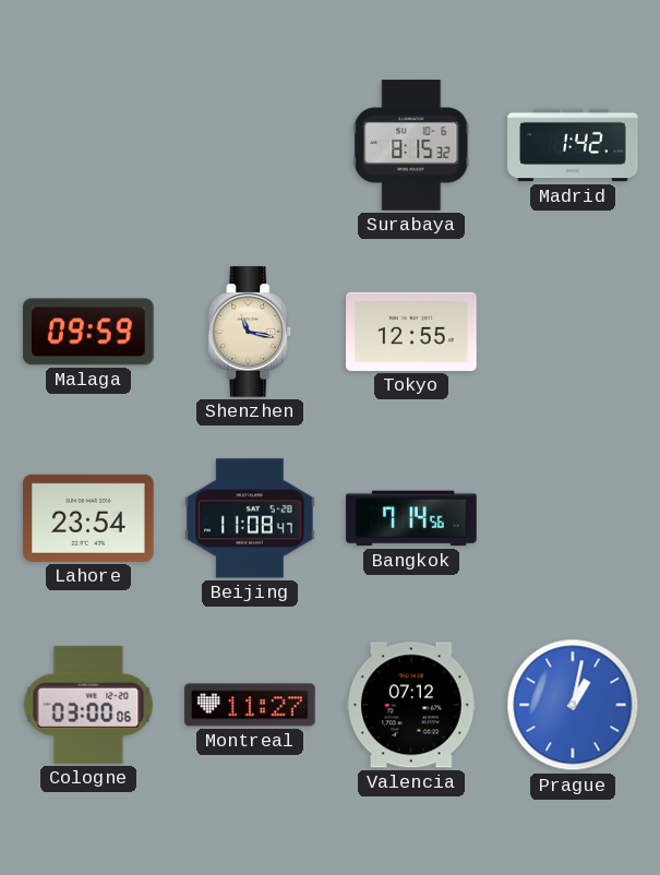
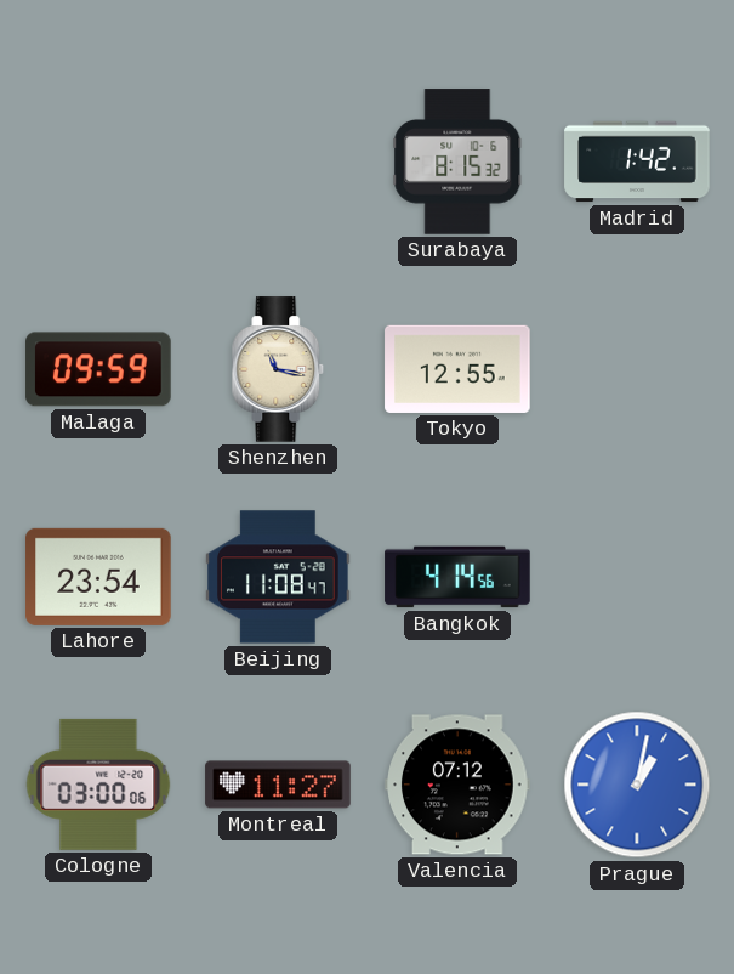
Bangkok: 7:14 -> 4:14
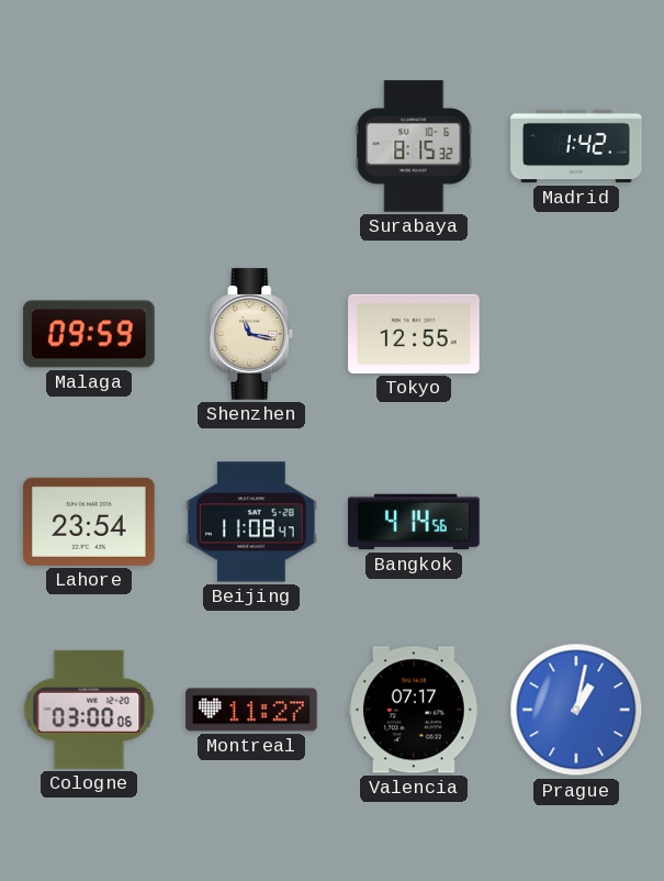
Valencia: 07:12 -> 07:17
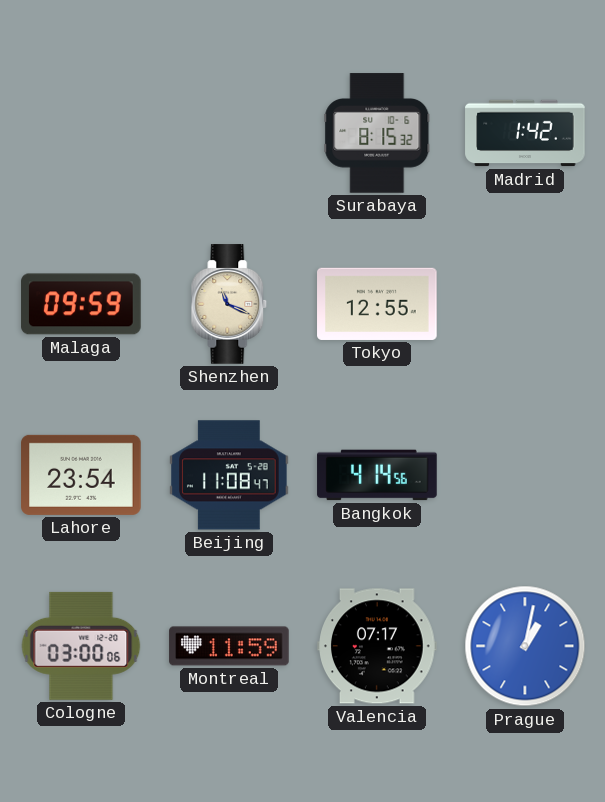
Shenzhen: 11:17 -> 11:19
Montreal: 11:27 -> 11:59
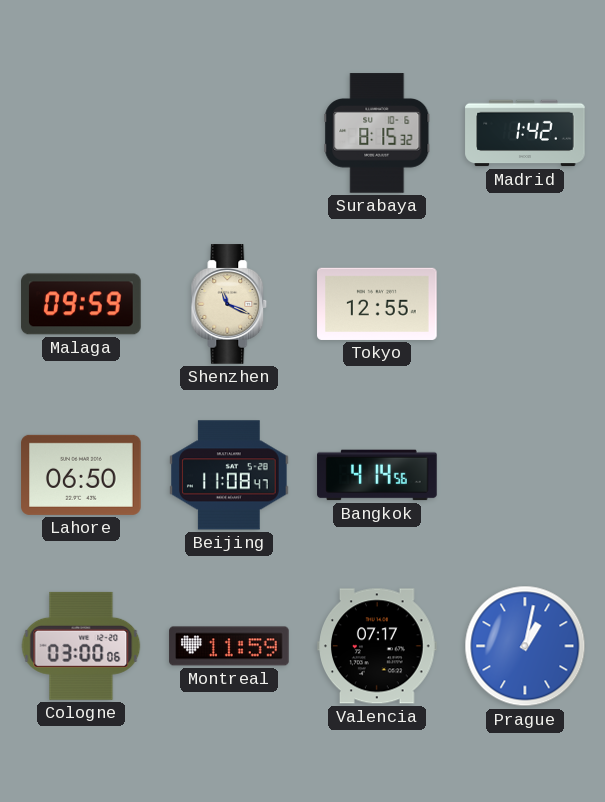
Lahore: 23:54 -> 06:50
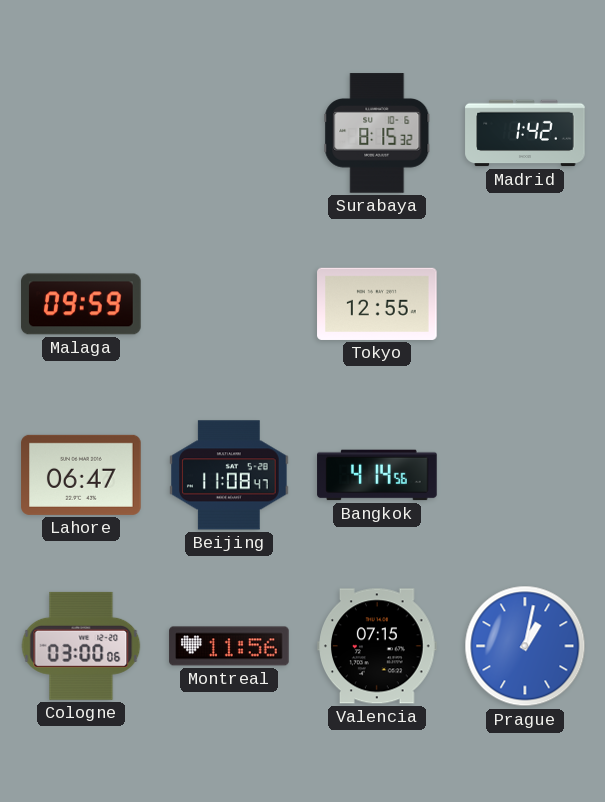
Shenzhen: 11:19 -> none
Lahore: 06:50 -> 06:47
Montreal: 11:59 -> 11:56
Valencia: 07:17 -> 07:15
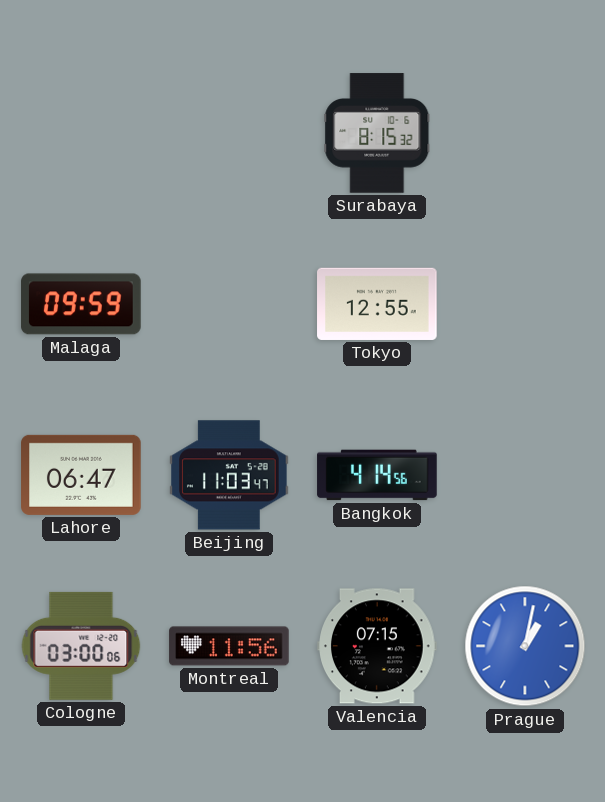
Madrid: 1:42 -> none
Beijing: 11:08 -> 11:03
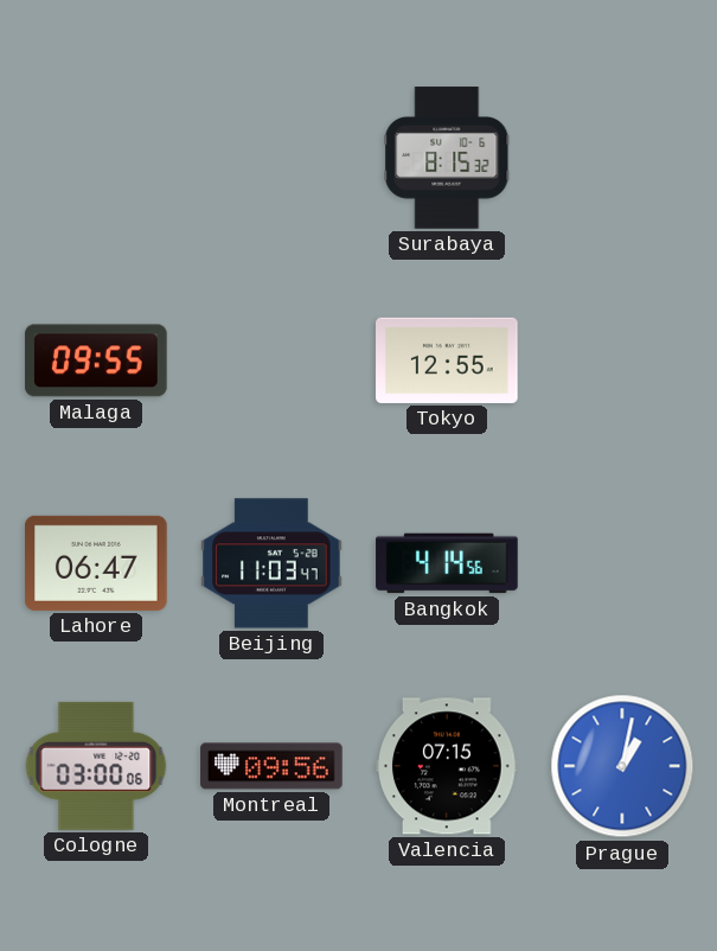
Malaga: 09:59 -> 09:55
Montreal: 11:56 -> 09:56
